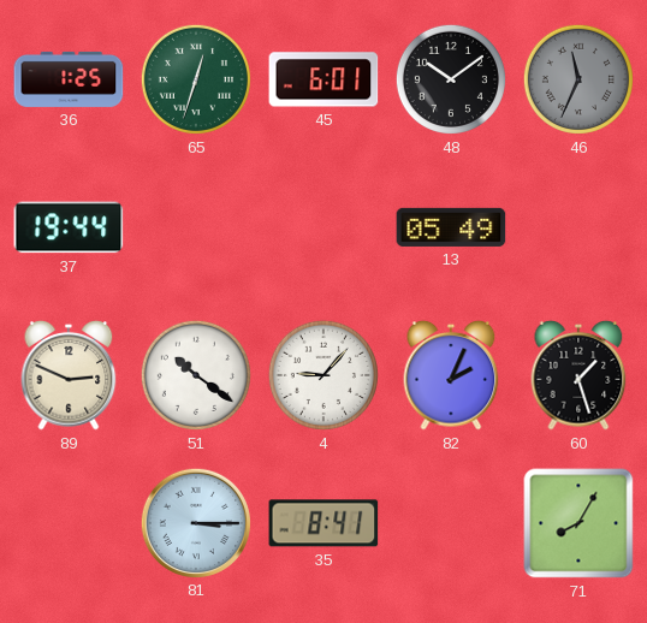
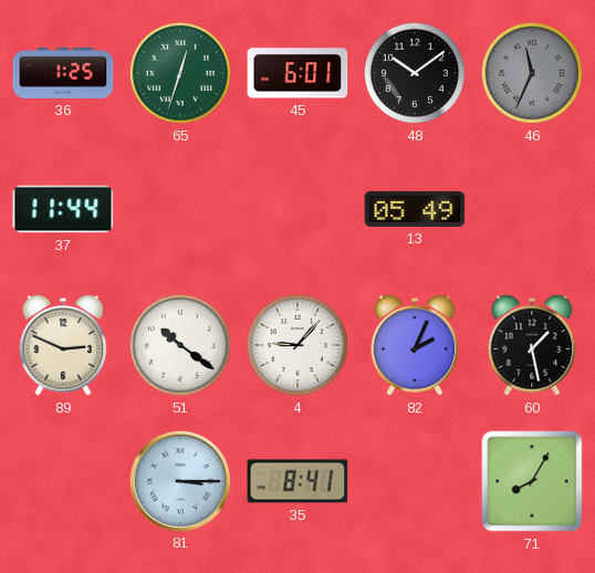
37: 19:44 -> 11:44
60: 1:27 -> 1:28
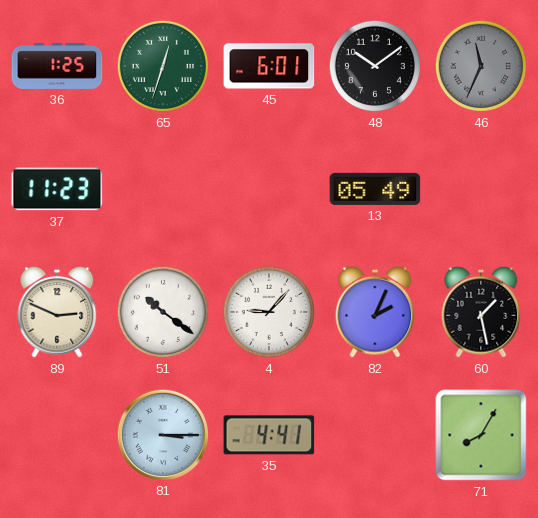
37: 11:44 -> 11:23
35: 8:41 -> 4:41
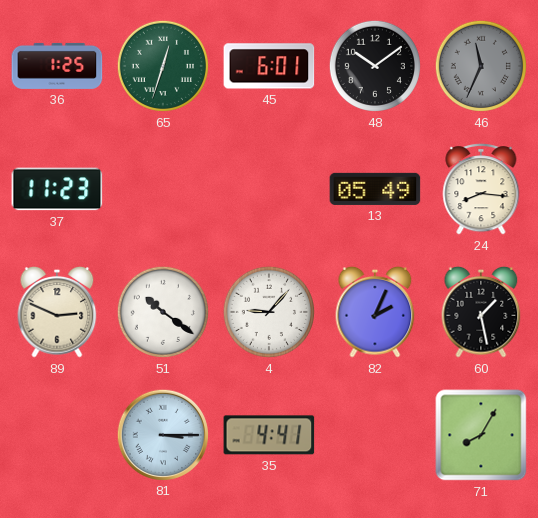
24: none -> 8:16
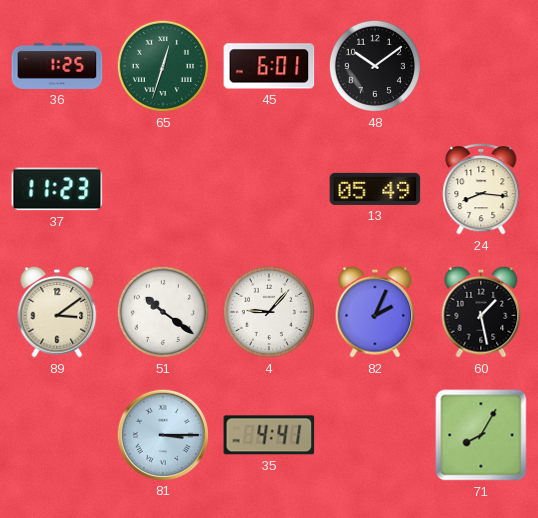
46: 11:34 -> none
89: 2:49 -> 3:09
